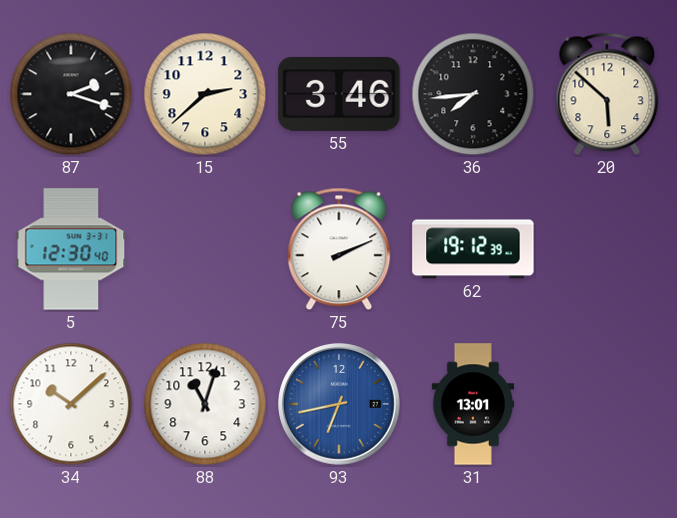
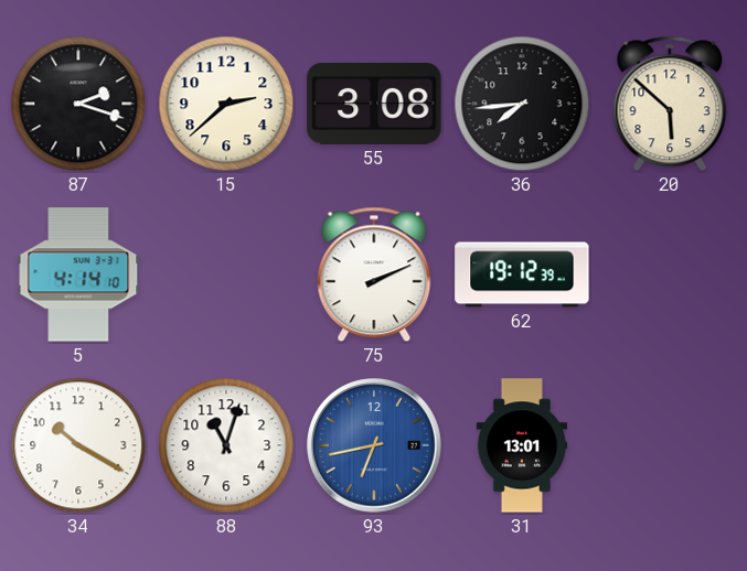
55: 3:46 -> 3:08
5: 12:30 -> 4:14
34: 10:08 -> 10:20
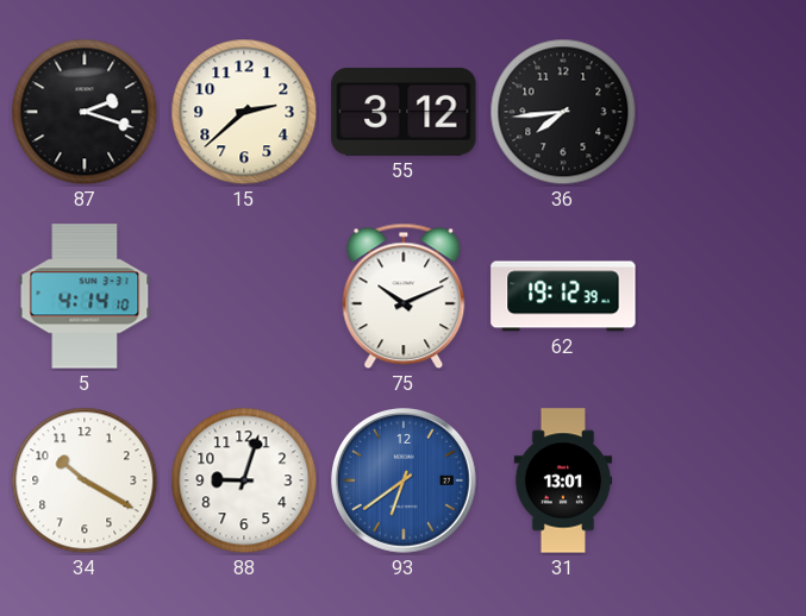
55: 3:08 -> 3:12
20: 5:52 -> none
75: 2:11 -> 10:11
88: 11:03 -> 9:03
93: 6:43 -> 6:39
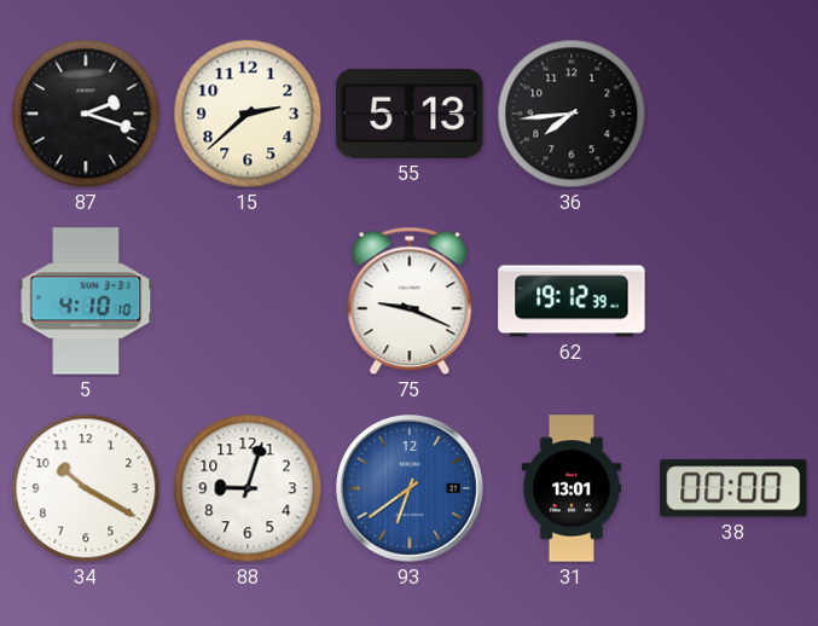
55: 3:12 -> 5:13
5: 4:14 -> 4:10
75: 10:11 -> 9:19
38: none -> 00:00
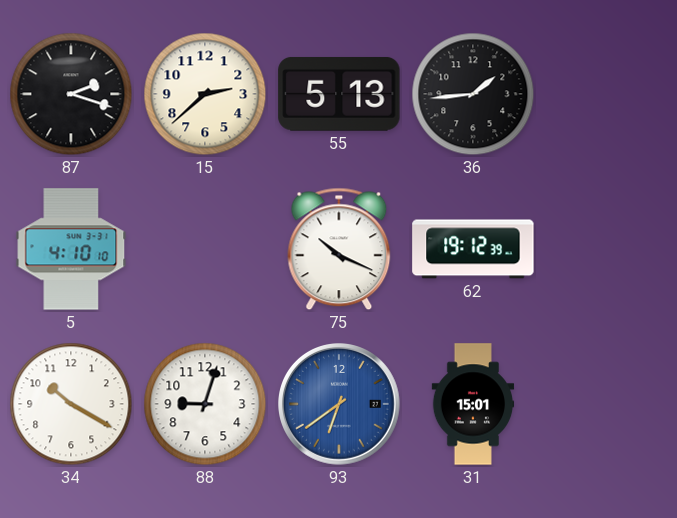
36: 7:44 -> 1:44
75: 9:19 -> 10:19
31: 13:01 -> 15:01
38: 00:00 -> none
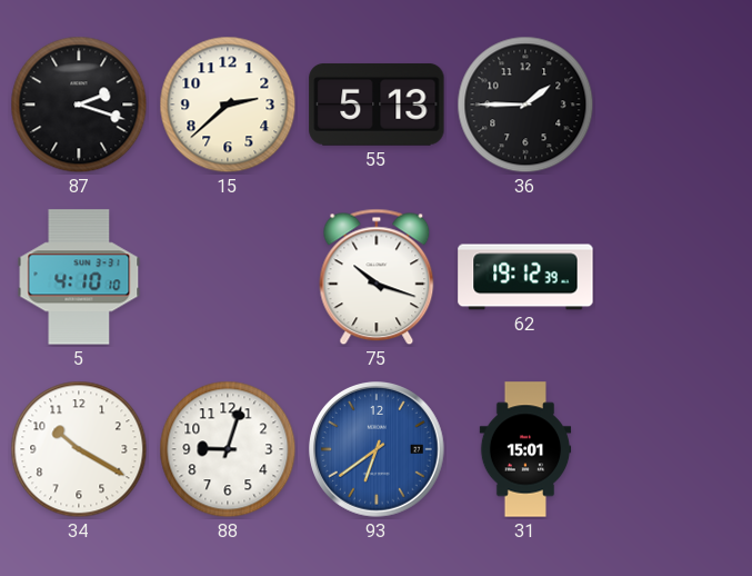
36: 1:44 -> 1:45
75: 10:19 -> 10:18
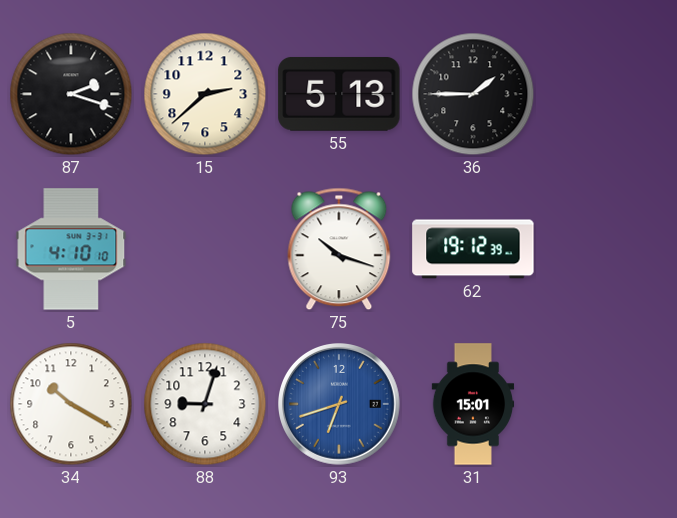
93: 6:39 -> 6:42
